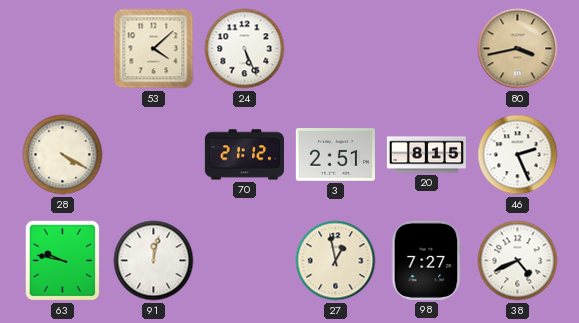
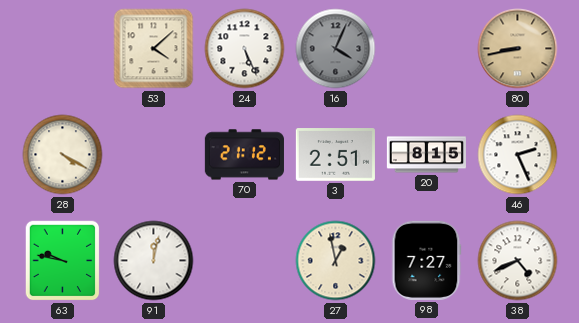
16: none -> 4:04
80: 3:43 -> 8:43
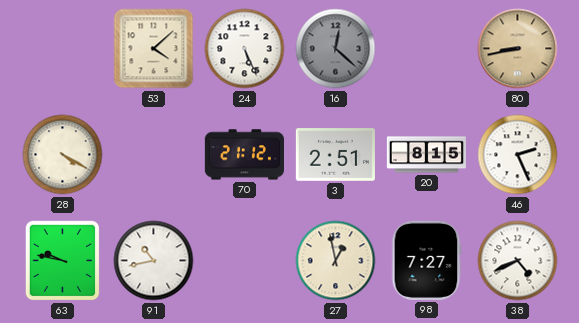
16: 4:04 -> 12:22
91: 12:02 -> 10:43
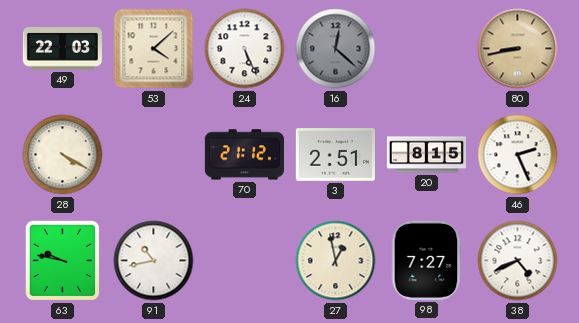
49: none -> 22:03
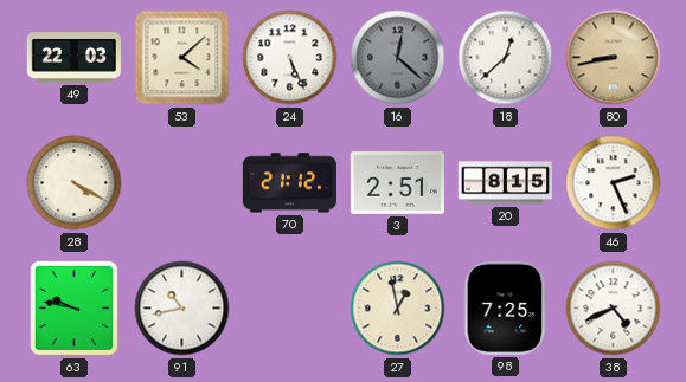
18: none -> 12:38
98: 7:27 -> 7:25
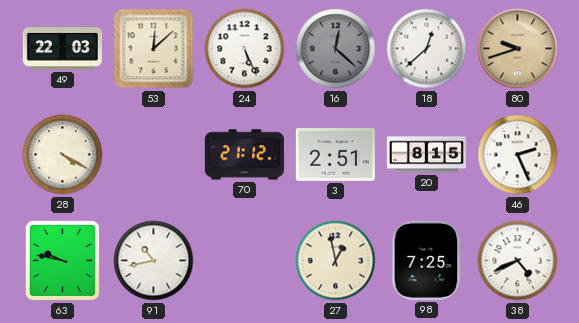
53: 4:08 -> 12:08
80: 8:43 -> 9:42
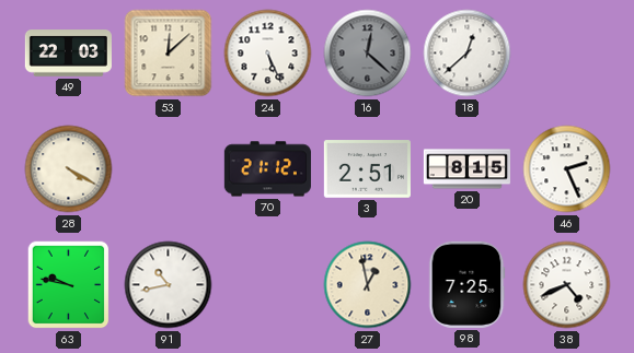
80: 9:42 -> none
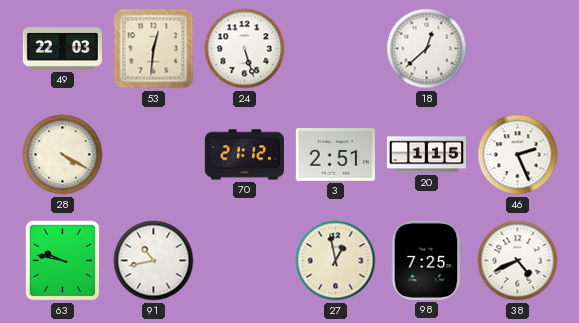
53: 12:08 -> 12:31
24: 5:26 -> 5:27
16: 12:22 -> none
20: 8:15 -> 1:15
